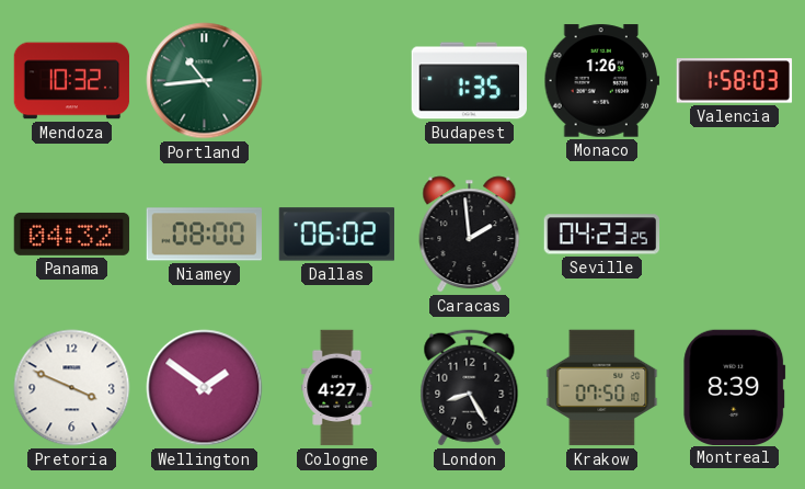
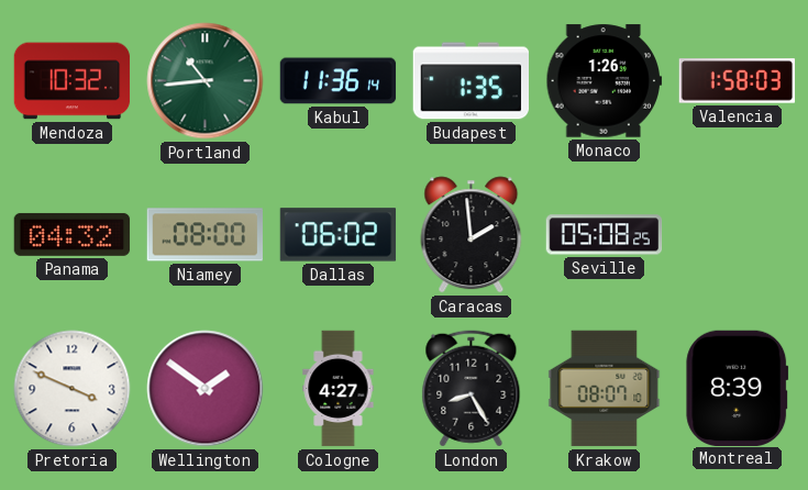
Kabul: none -> 11:36
Seville: 04:23 -> 05:08
Krakow: 07:50 -> 08:07
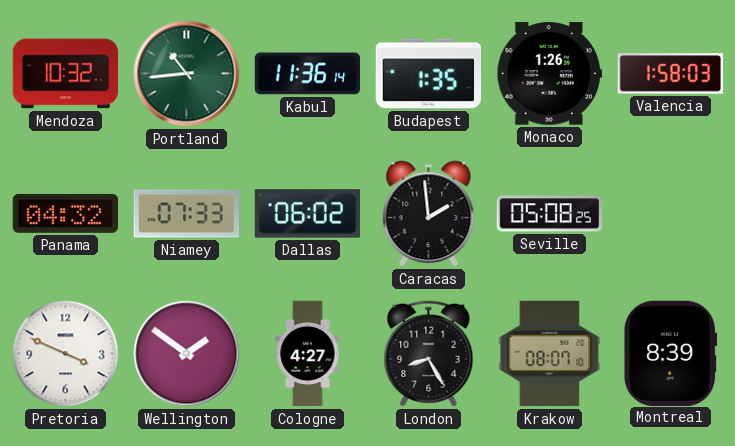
Niamey: 08:00 -> 07:33
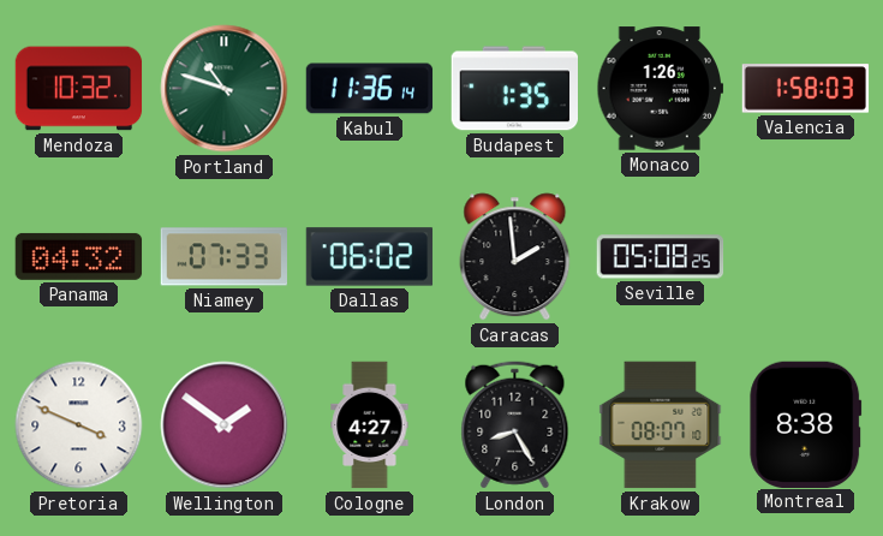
Portland: 10:44 -> 10:48
Montreal: 8:39 -> 8:38
